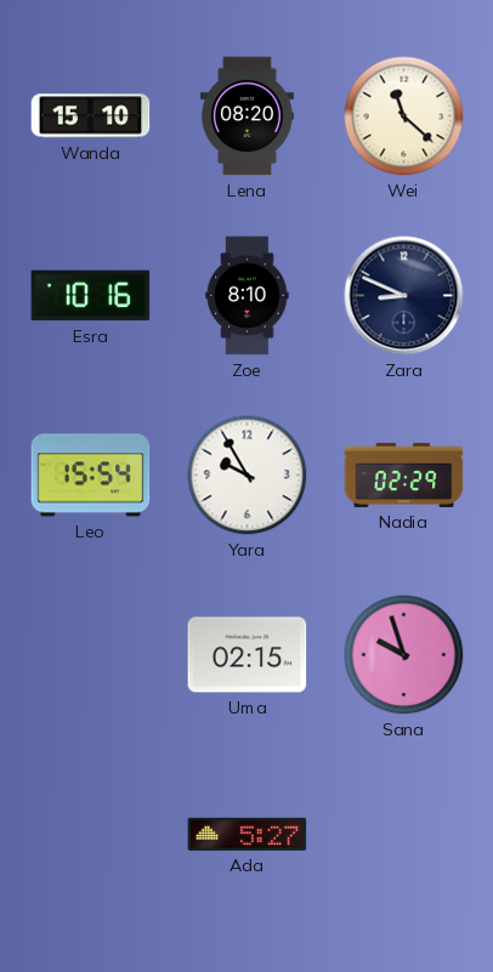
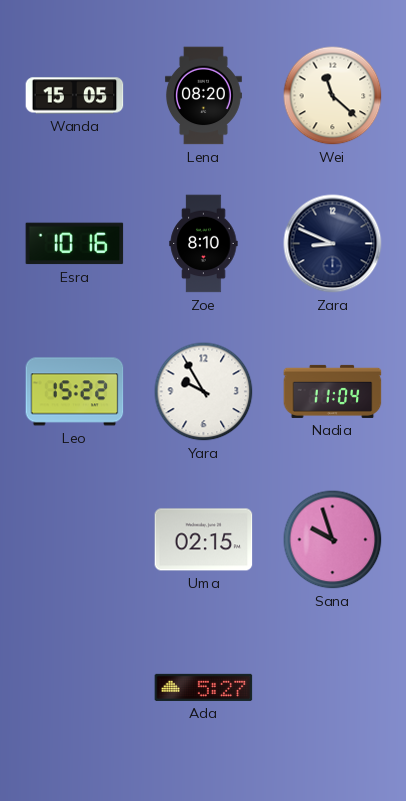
Wanda: 15:10 -> 15:05
Leo: 15:54 -> 15:22
Nadia: 02:29 -> 11:04
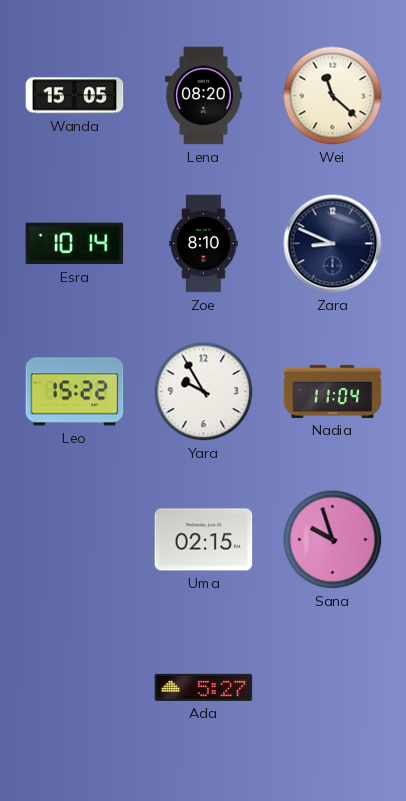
Esra: 10:16 -> 10:14
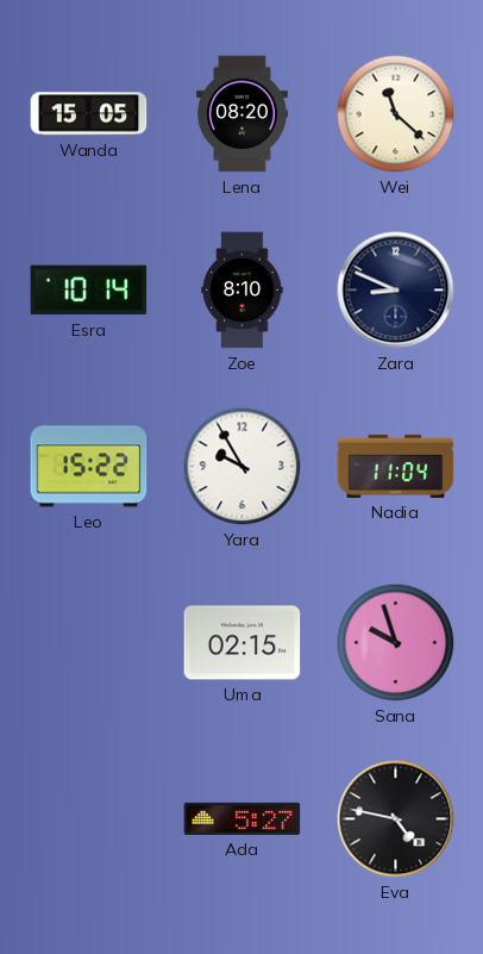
Eva: none -> 4:47
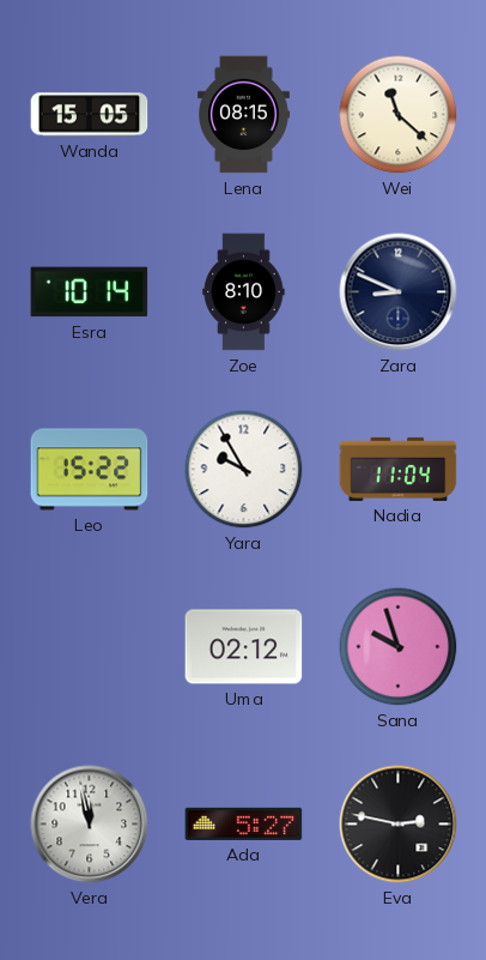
Lena: 08:20 -> 08:15
Uma: 02:15 -> 02:12
Vera: none -> 11:58
Eva: 4:47 -> 2:47
